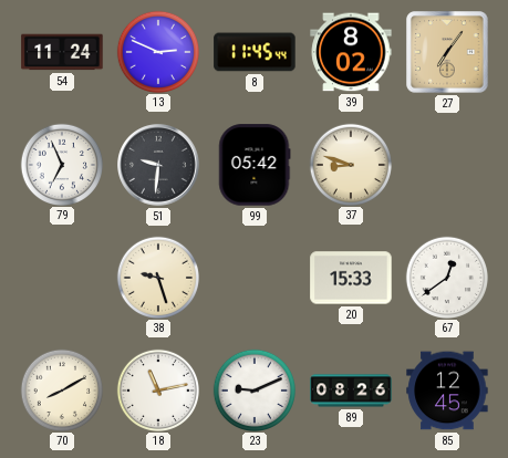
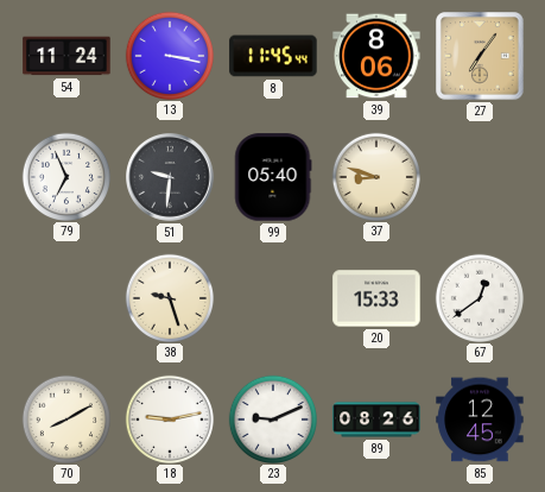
13: 2:49 -> 3:17
39: 8:02 -> 8:06
99: 05:42 -> 05:40
18: 11:13 -> 9:13
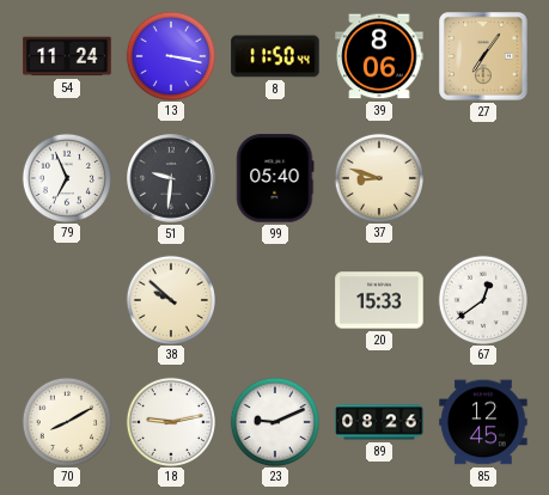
8: 11:45 -> 11:50
38: 9:27 -> 9:52
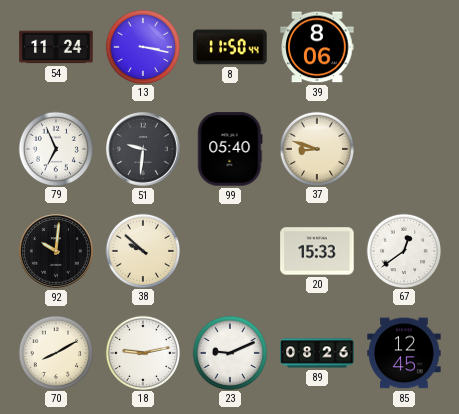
27: 7:06 -> none
92: none -> 10:01
